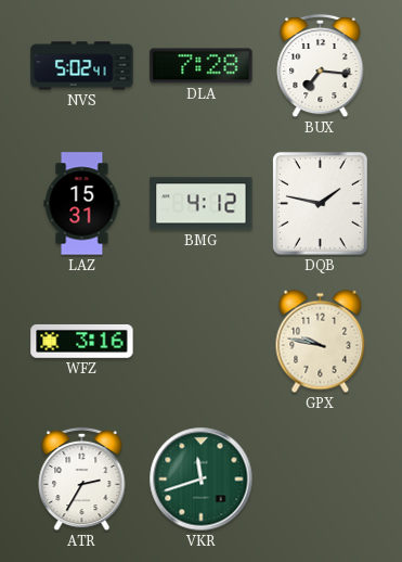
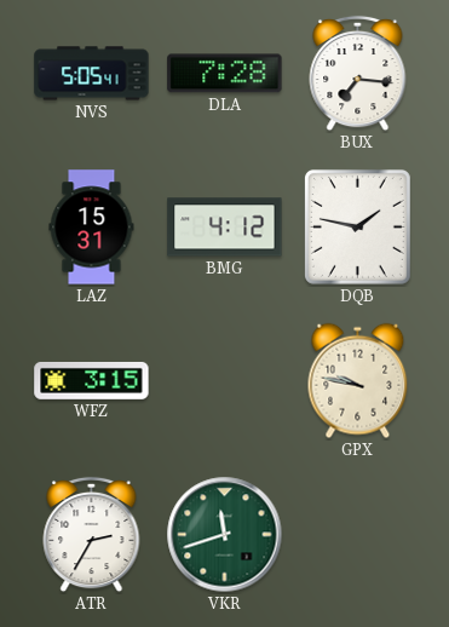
NVS: 5:02 -> 5:05
WFZ: 3:16 -> 3:15
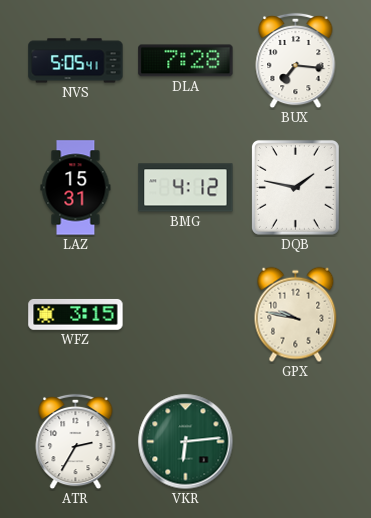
VKR: 11:42 -> 6:14
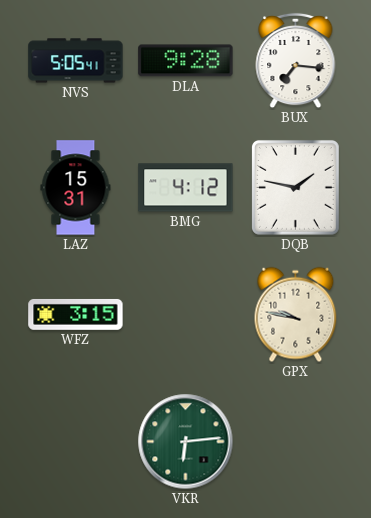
DLA: 7:28 -> 9:28
ATR: 2:35 -> none
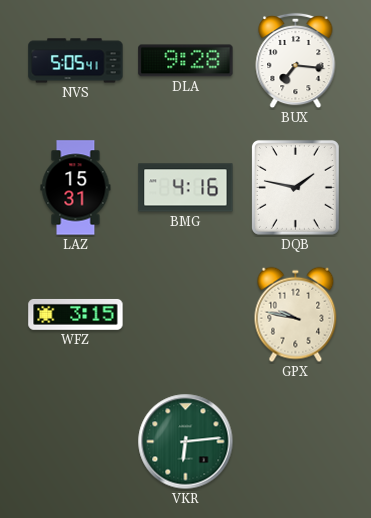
BMG: 4:12 -> 4:16
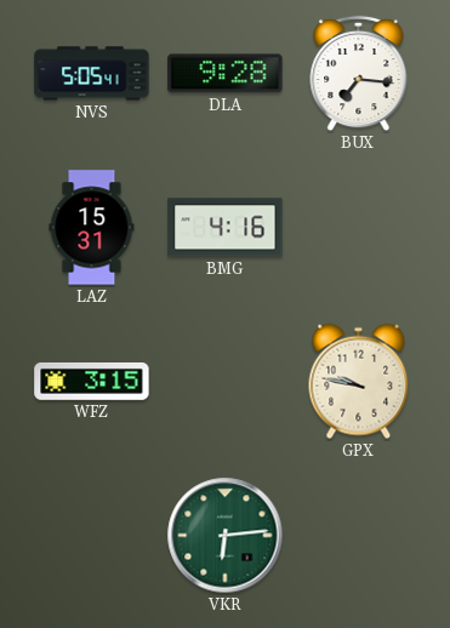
DQB: 1:47 -> none
